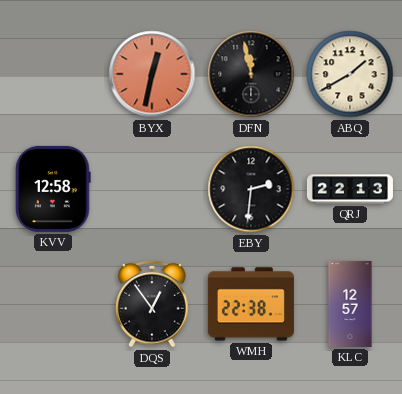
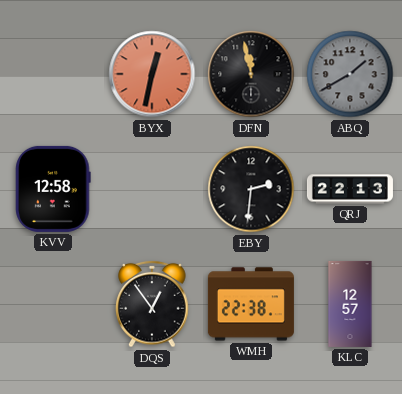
ABQ dial: cream -> grey
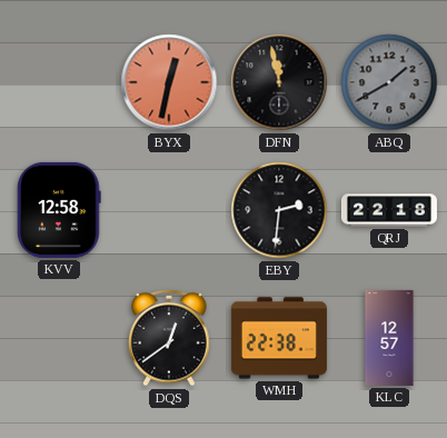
QRJ: 22:13 -> 22:18
DQS: 12:54 -> 12:39
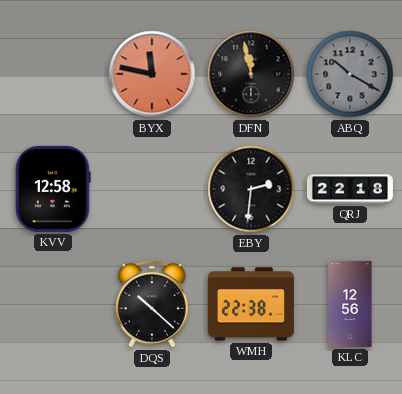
BYX: 12:32 -> 11:47
ABQ: 1:40 -> 10:20
DQS: 12:39 -> 10:22
KLC: 12:57 -> 12:56
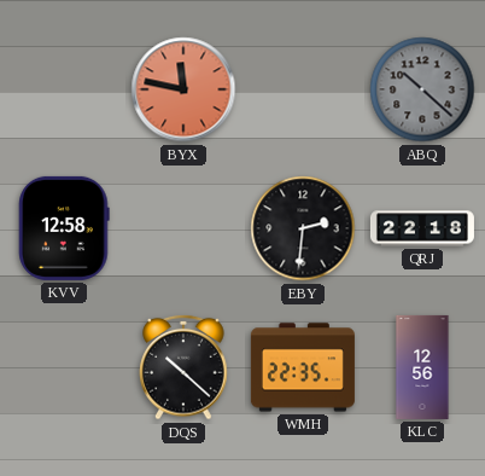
DFN: 11:58 -> none
ABQ: 10:20 -> 10:22
WMH: 22:38 -> 22:35
